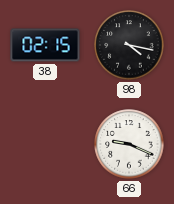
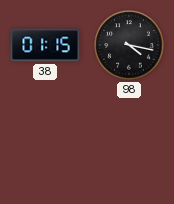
38: 02:15 -> 01:15
66: 9:19 -> none
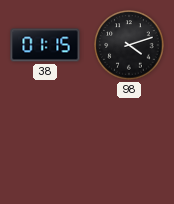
98: 4:17 -> 4:12
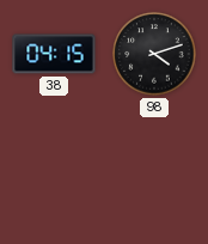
38: 01:15 -> 04:15
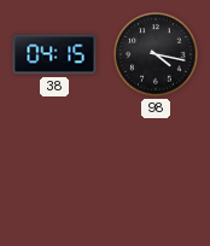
98: 4:12 -> 4:17
